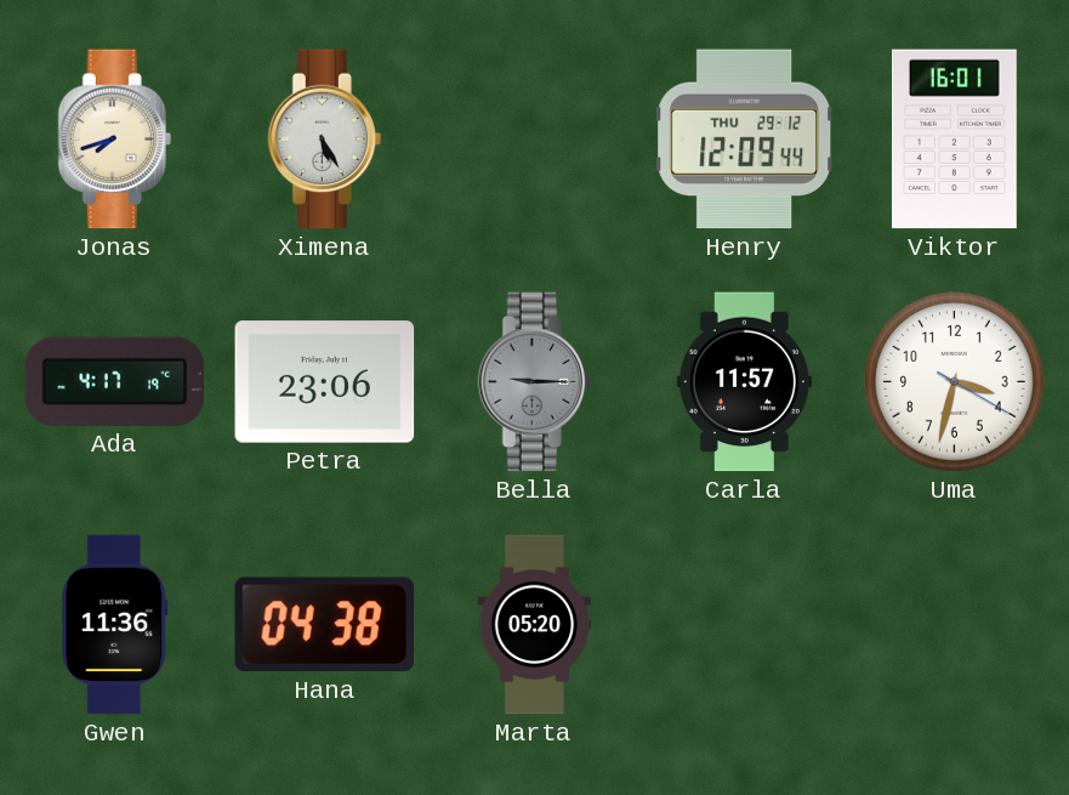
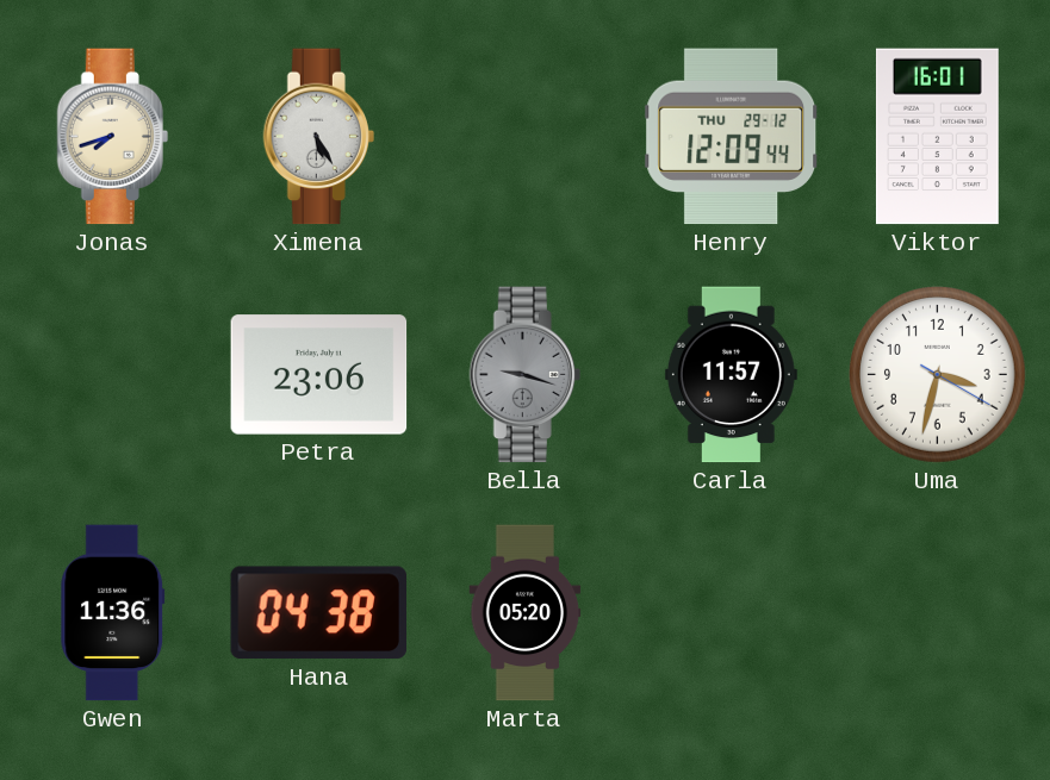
Ada: 4:17 -> none
Bella: 9:15 -> 9:18
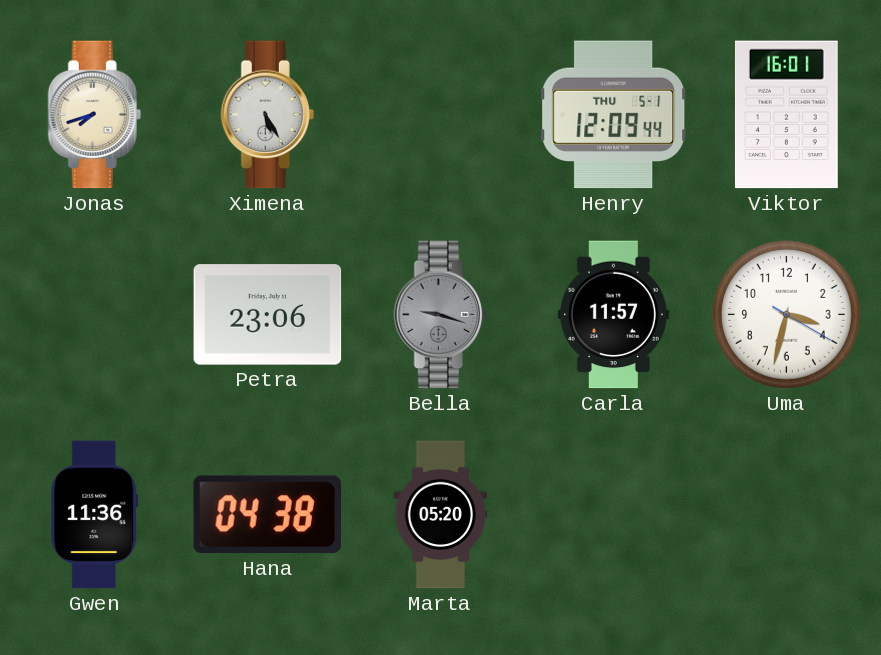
Henry date: THU 29-12 -> THU 5-1
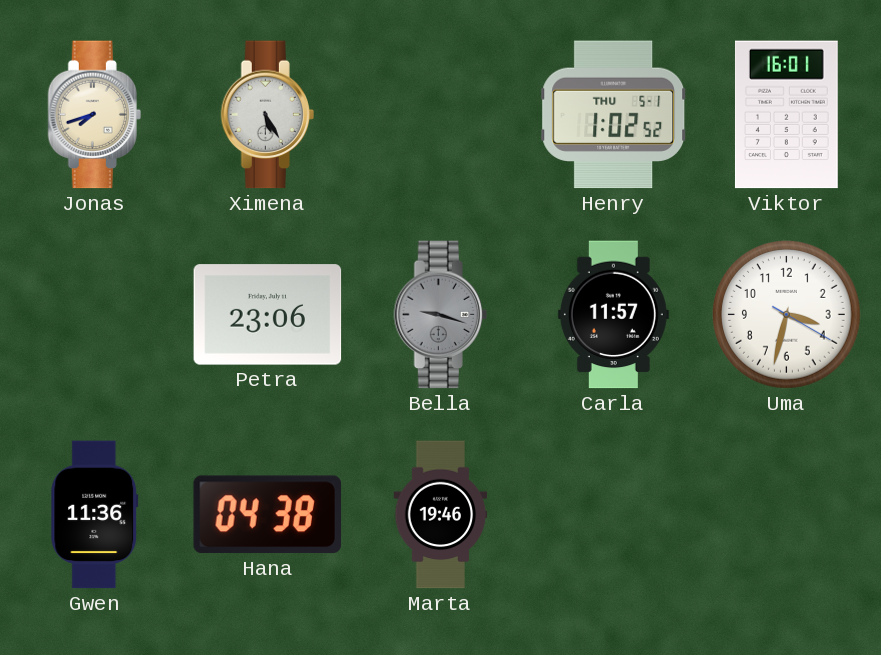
Henry: 12:09 -> 1:02
Marta: 05:20 -> 19:46
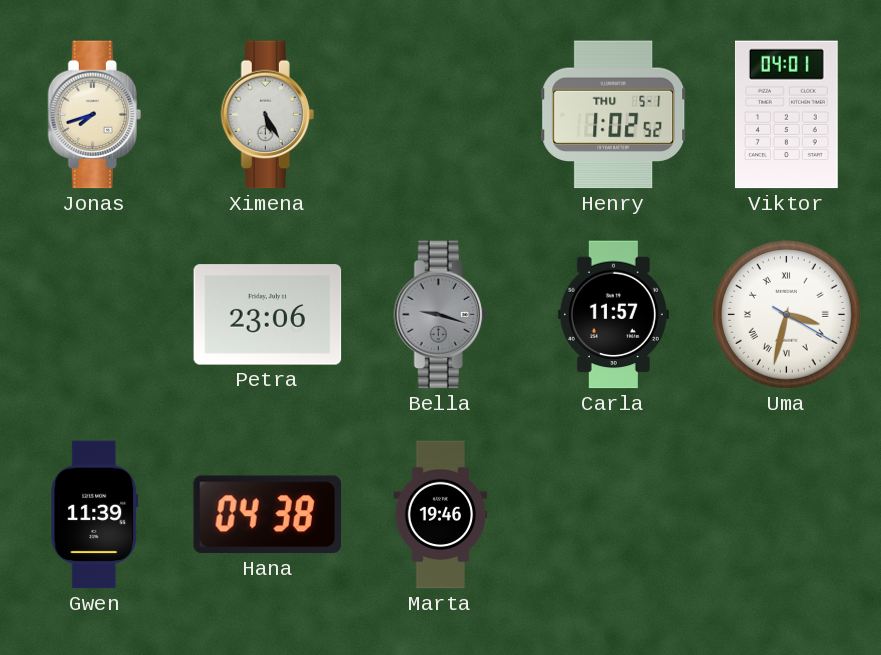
Viktor: 16:01 -> 04:01
Uma numerals: Arabic -> Roman
Gwen: 11:36 -> 11:39
